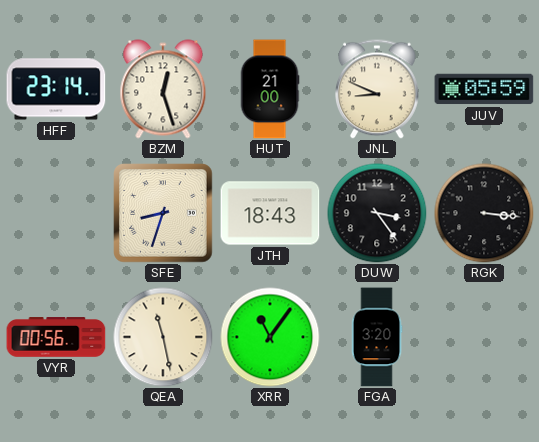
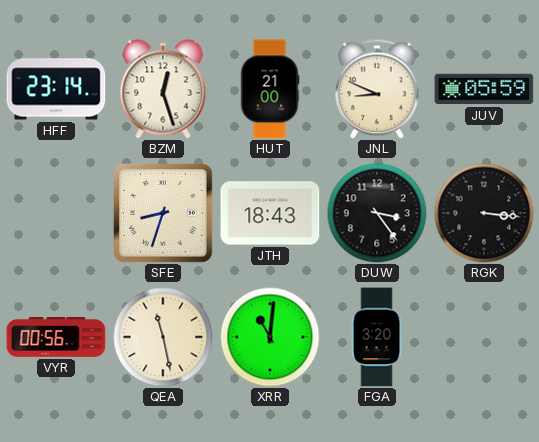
XRR: 11:06 -> 11:01
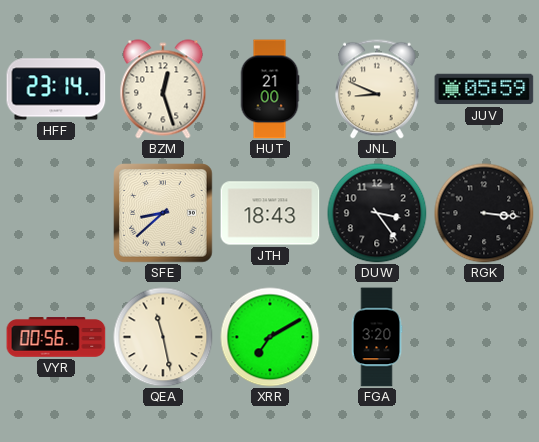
SFE: 8:33 -> 8:38
XRR: 11:01 -> 7:10
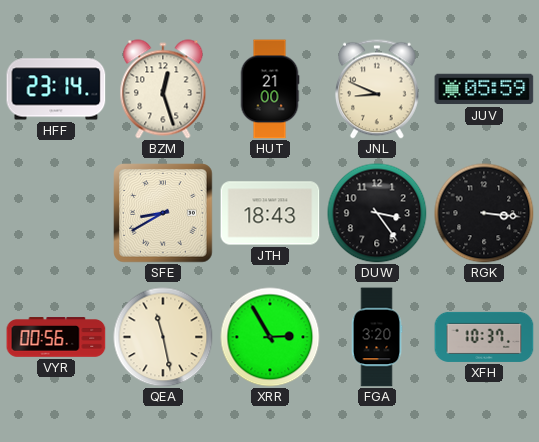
SFE: 8:38 -> 8:40
XRR: 7:10 -> 2:55
XFH: none -> 10:37
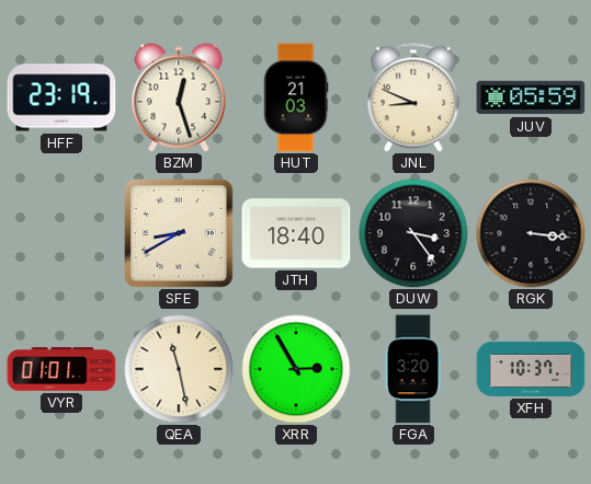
HFF: 23:14 -> 23:19
HUT: 21:00 -> 21:03
JTH: 18:43 -> 18:40
VYR: 00:56 -> 01:01
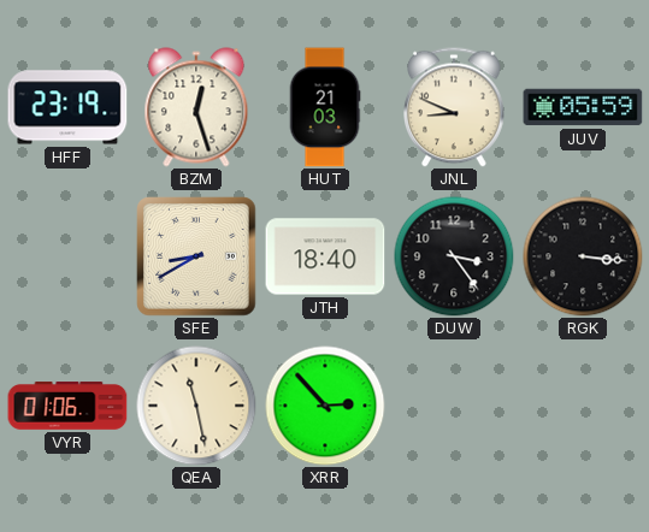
VYR: 01:01 -> 01:06
XRR: 2:55 -> 2:53
FGA: 3:20 -> none
XFH: 10:37 -> none
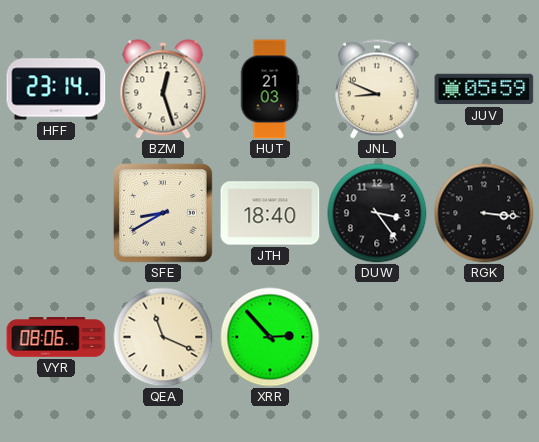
HFF: 23:19 -> 23:14
VYR: 01:06 -> 08:06
QEA: 11:28 -> 11:19
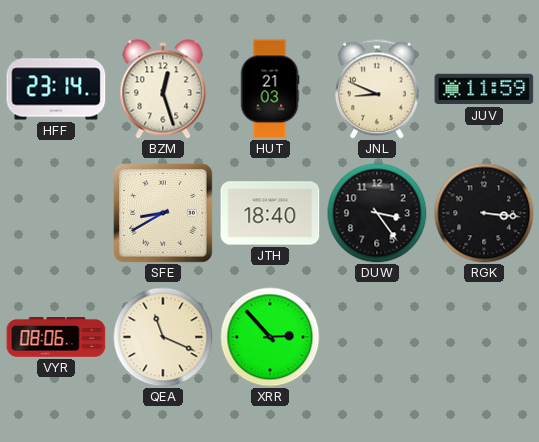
JUV: 05:59 -> 11:59
